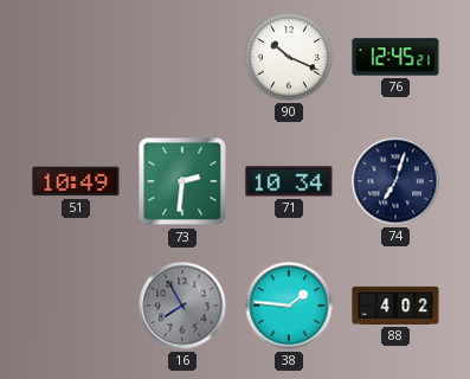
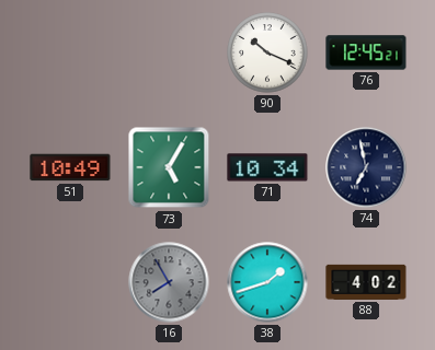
73: 2:31 -> 5:05
74: 7:03 -> 6:58
38: 1:46 -> 1:42
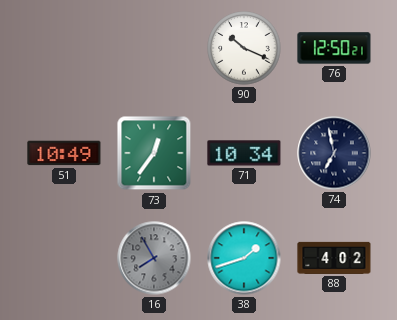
76: 12:45 -> 12:50
73: 5:05 -> 12:36
